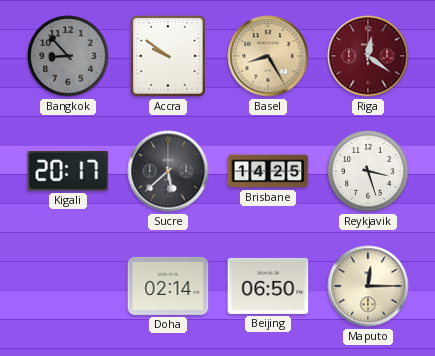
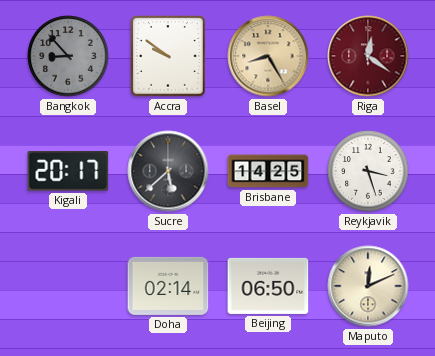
Maputo: 12:15 -> 12:11
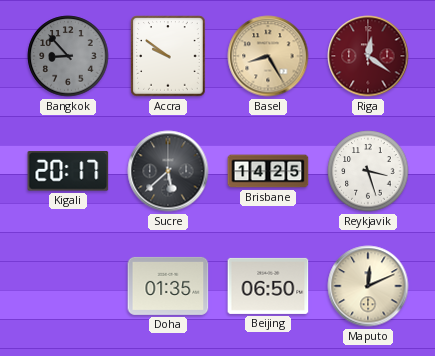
Doha: 02:14 -> 01:35
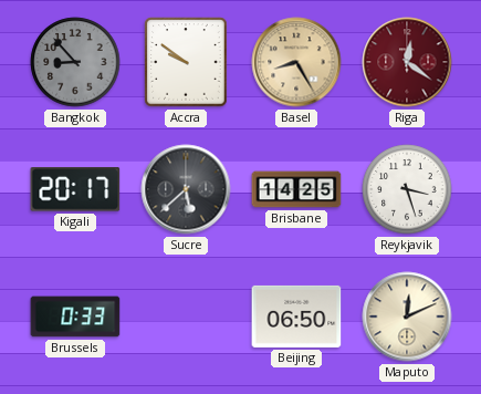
Brussels: none -> 0:33
Doha: 01:35 -> none
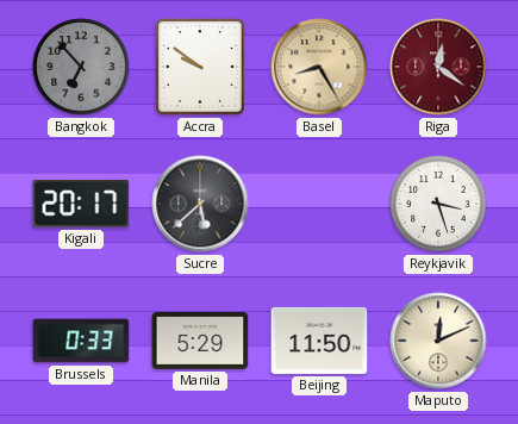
Bangkok: 8:53 -> 6:53
Brisbane: 14:25 -> none
Manila: none -> 5:29
Beijing: 06:50 -> 11:50
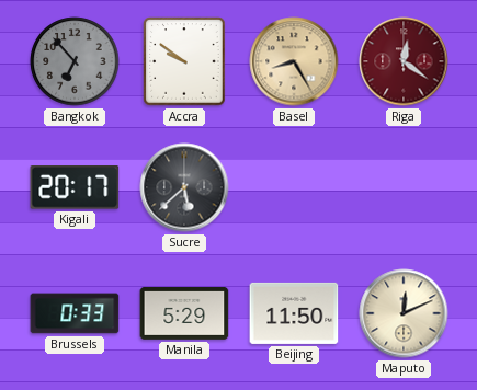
Reykjavik: 3:27 -> none
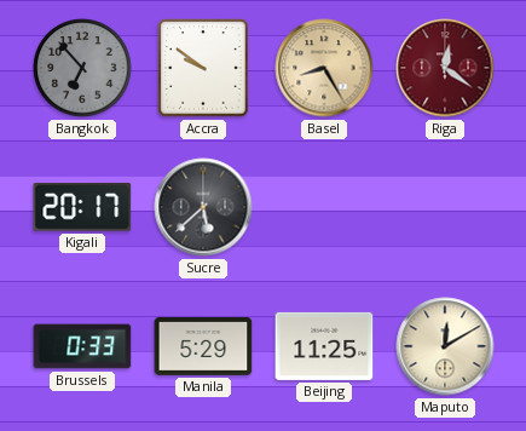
Beijing: 11:50 -> 11:25
Maputo: 12:11 -> 12:10
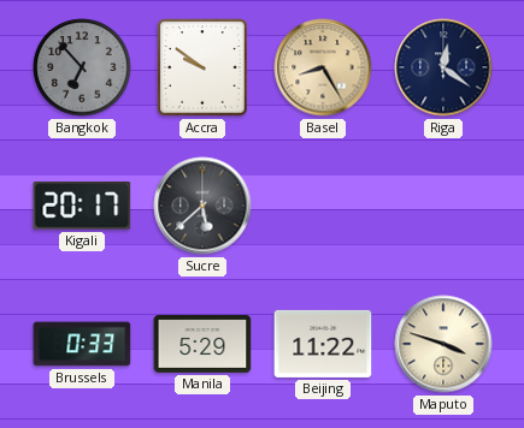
Riga dial: burgundy -> navy
Beijing: 11:25 -> 11:22
Maputo: 12:10 -> 3:48
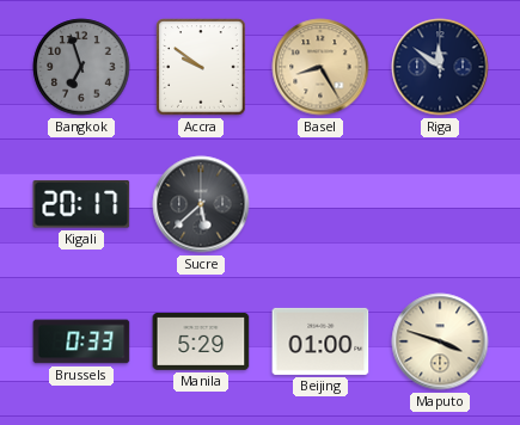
Bangkok: 6:53 -> 6:57
Riga: 12:21 -> 11:51
Beijing: 11:22 -> 01:00
